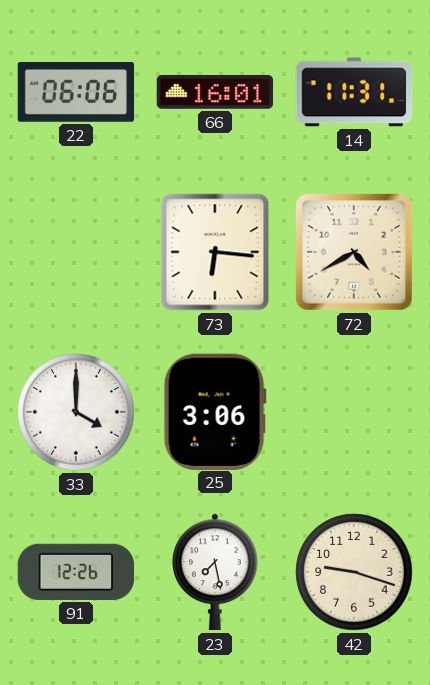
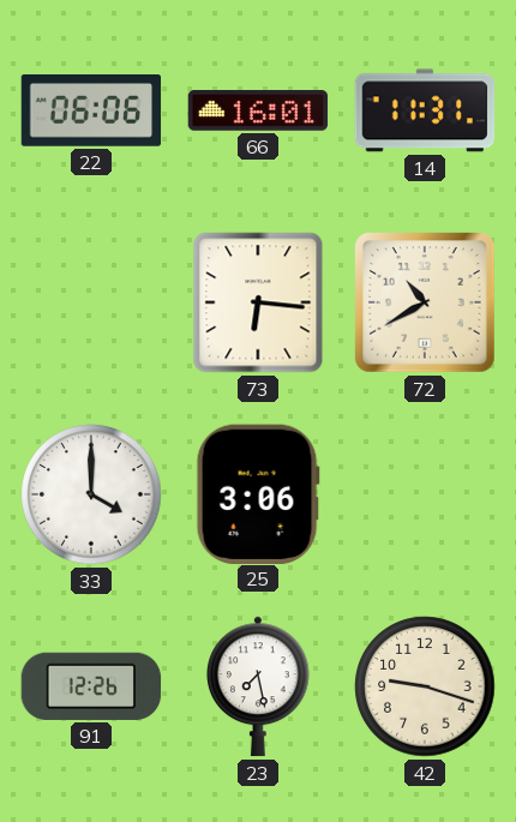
72: 4:40 -> 10:40
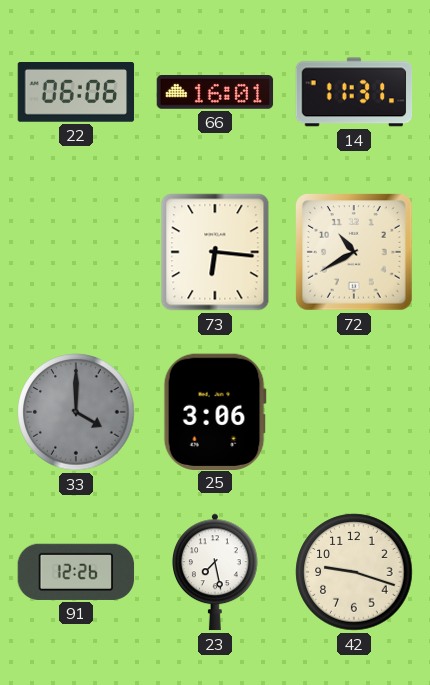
33 dial: white -> grey
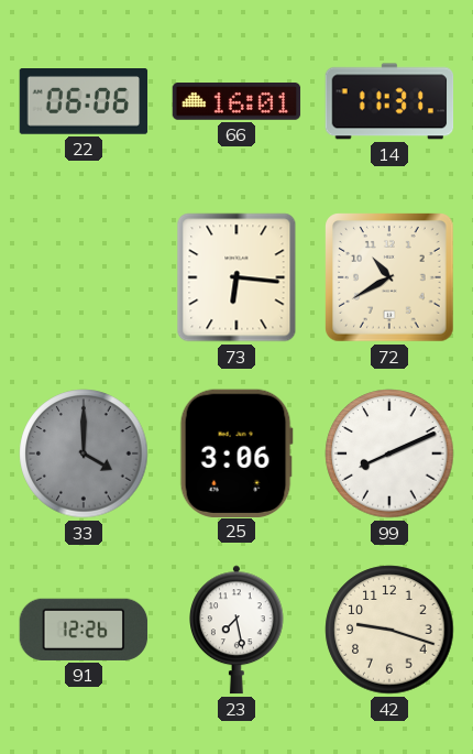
99: none -> 8:11
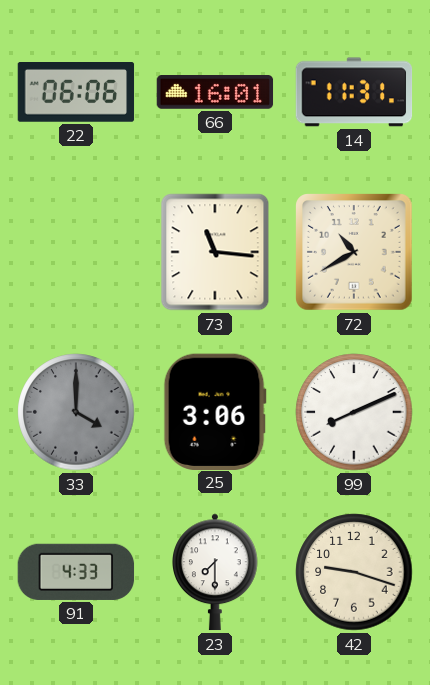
73: 6:16 -> 11:16
91: 12:26 -> 4:33
23: 7:28 -> 7:30
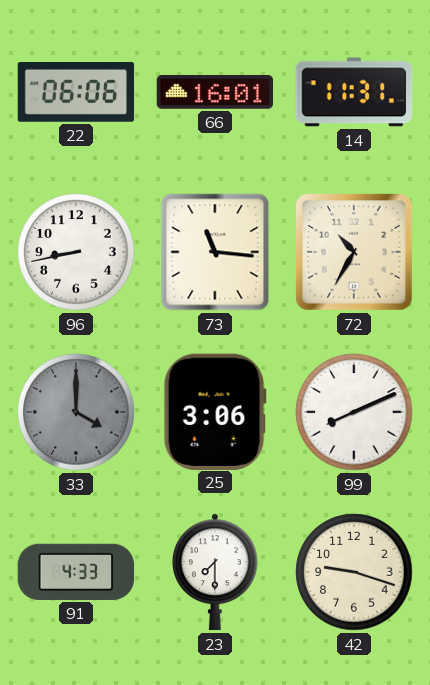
96: none -> 8:43
72: 10:40 -> 10:35
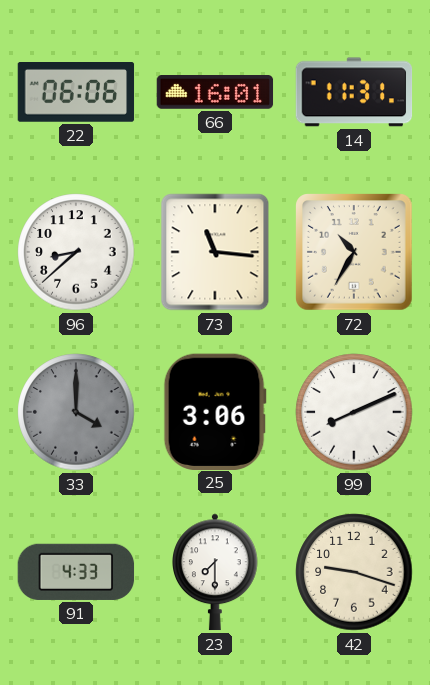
96: 8:43 -> 8:38
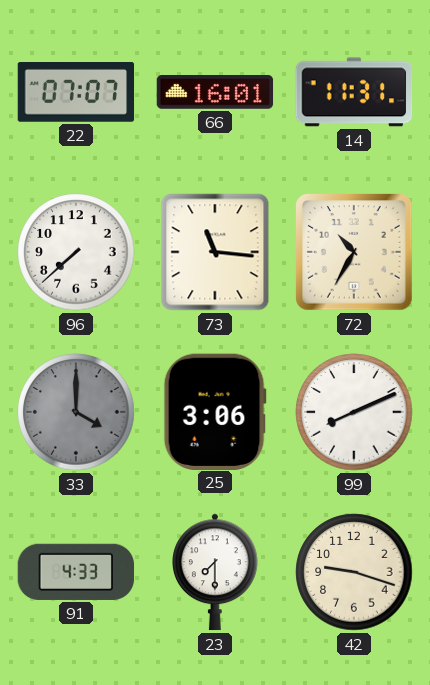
22: 06:06 -> 07:07
96: 8:38 -> 7:38
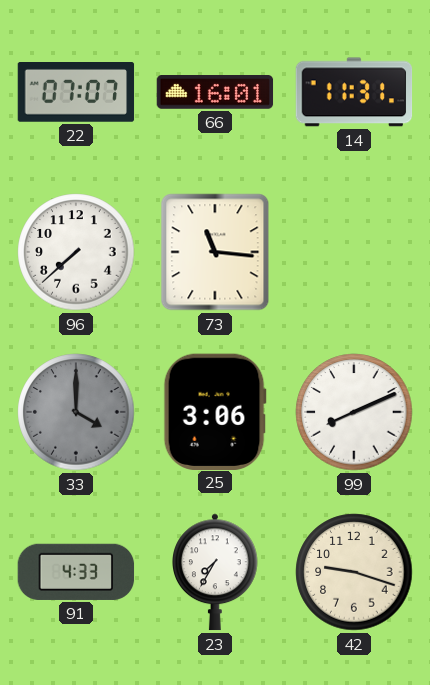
72: 10:35 -> none
23: 7:30 -> 7:35
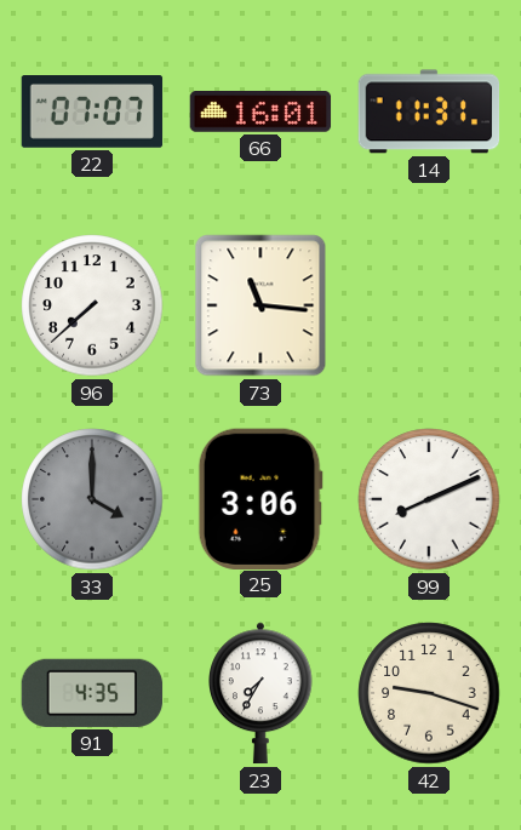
91: 4:33 -> 4:35
